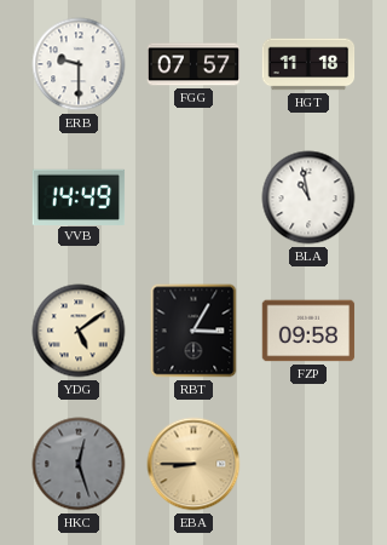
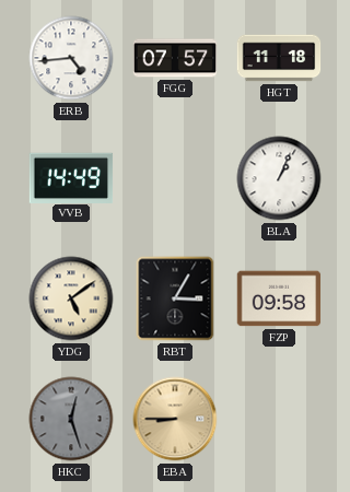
ERB: 9:30 -> 4:44
BLA: 10:58 -> 1:04
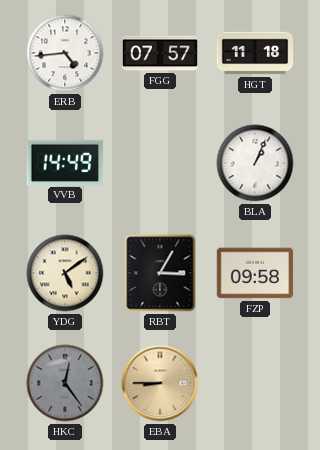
HKC: 12:27 -> 12:24
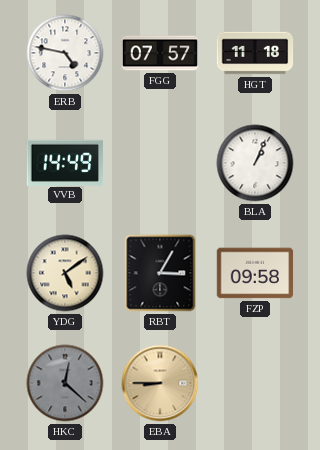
ERB: 4:44 -> 4:47
HKC: 12:24 -> 12:22
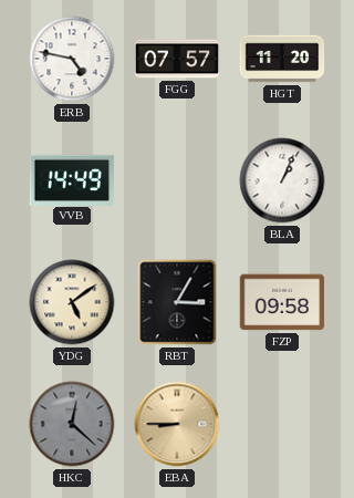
HGT: 11:18 -> 11:20
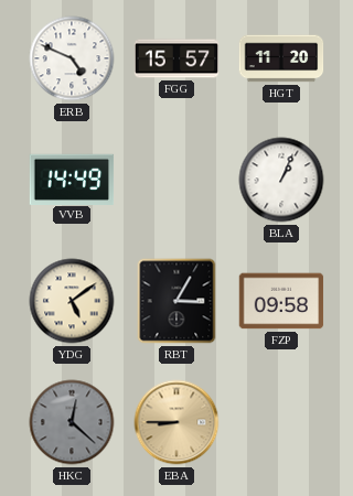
ERB: 4:47 -> 4:49
FGG: 07:57 -> 15:57
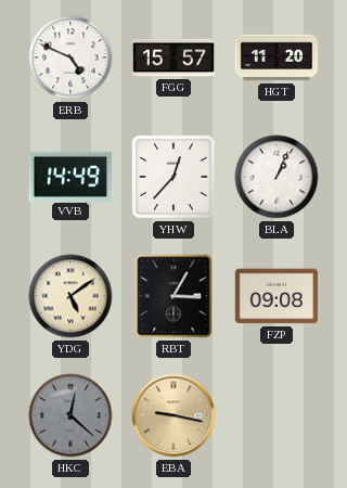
YHW: none -> 12:37
FZP: 09:58 -> 09:08
EBA: 8:45 -> 9:17
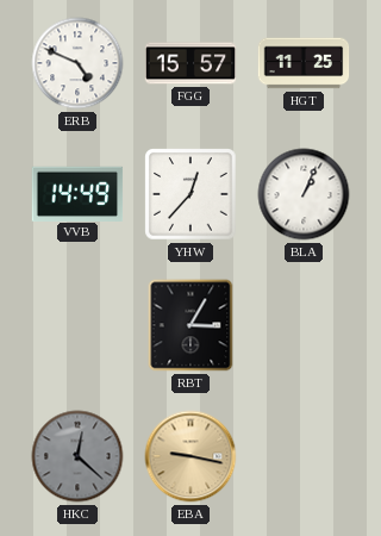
HGT: 11:20 -> 11:25
YDG: 5:09 -> none
FZP: 09:08 -> none
